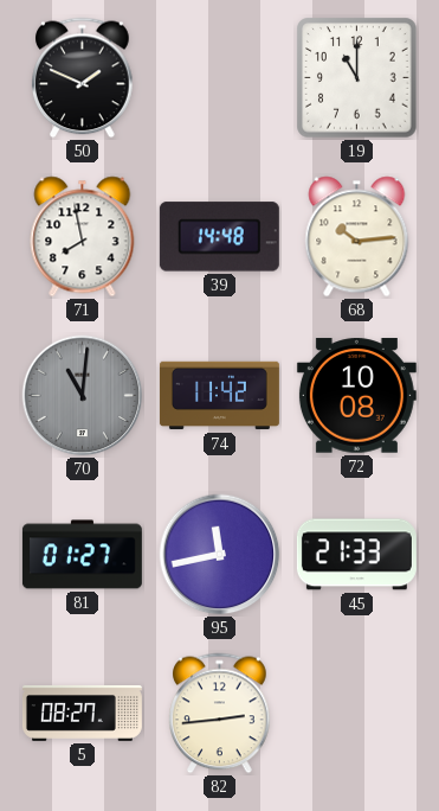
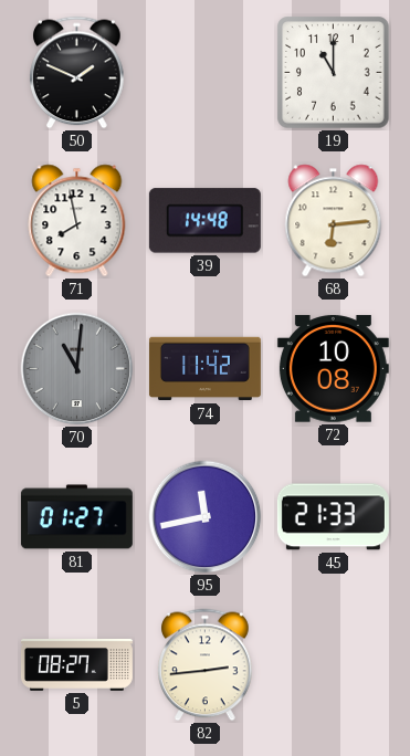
68: 10:14 -> 6:14
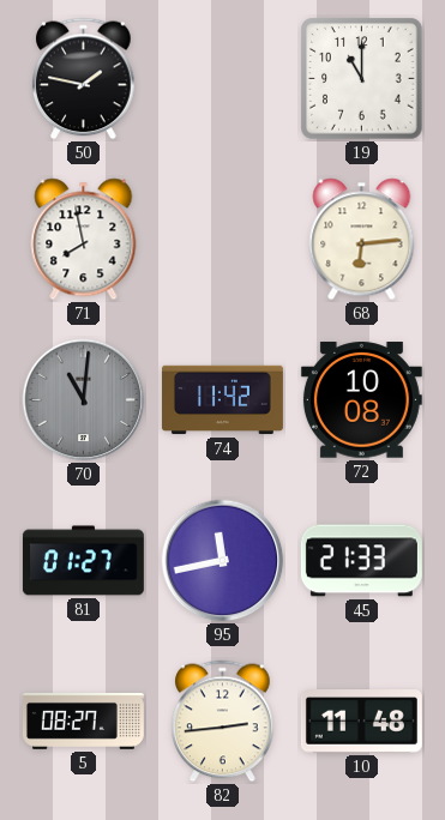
50: 1:49 -> 1:47
39: 14:48 -> none
10: none -> 11:48
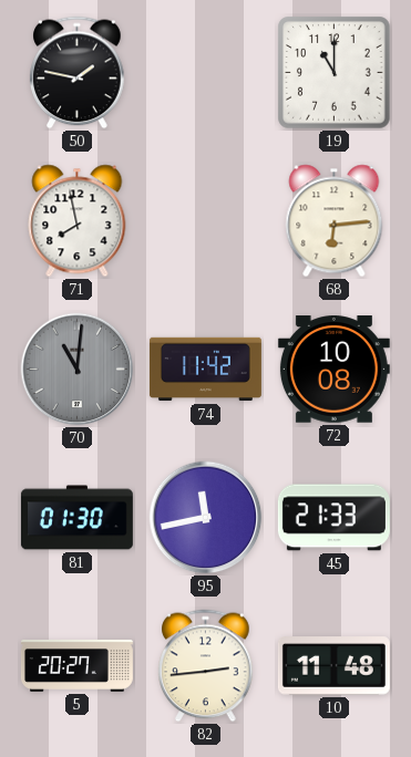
81: 01:27 -> 01:30
5: 08:27 -> 20:27
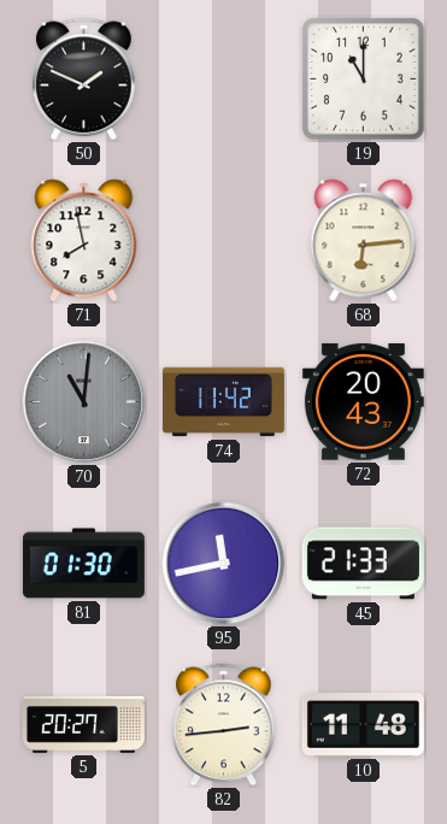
50: 1:47 -> 1:49
72: 10:08 -> 20:43
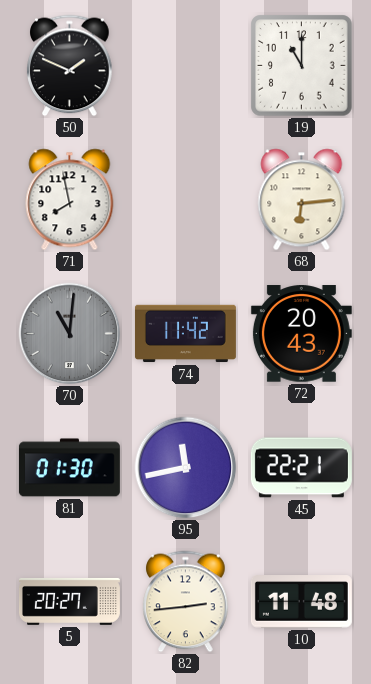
45: 21:33 -> 22:21
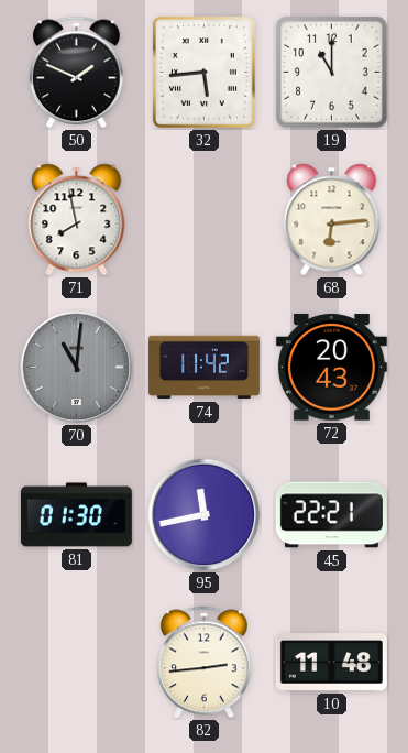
32: none -> 5:44
5: 20:27 -> none
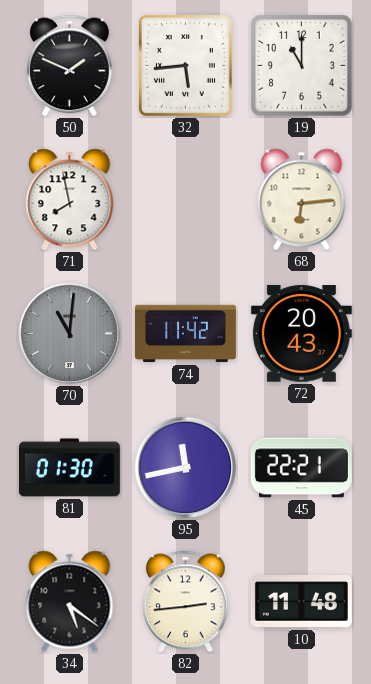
34: none -> 5:21
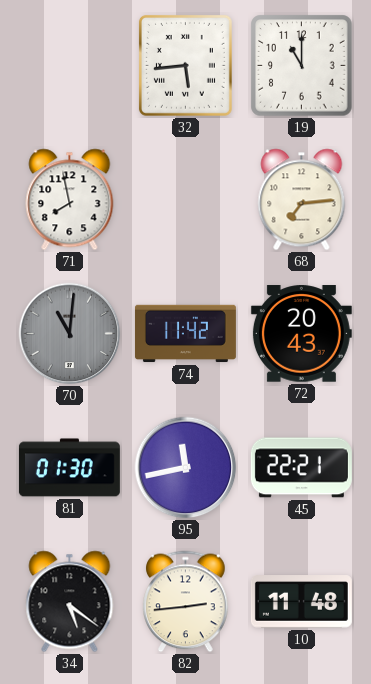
50: 1:49 -> none
68: 6:14 -> 7:14
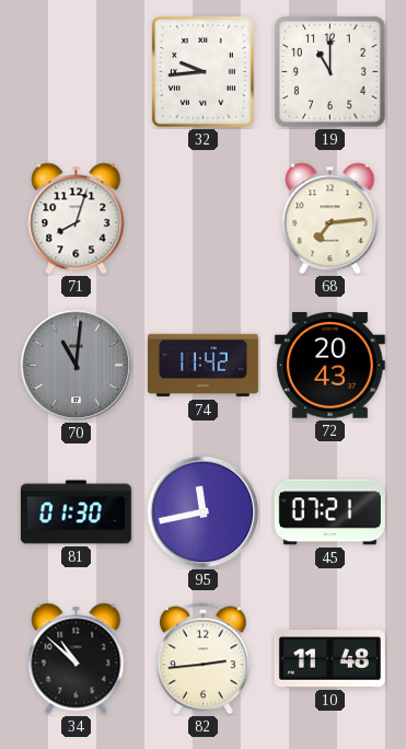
32: 5:44 -> 9:44
71: 7:58 -> 8:03
45: 22:21 -> 07:21
34: 5:21 -> 10:52
